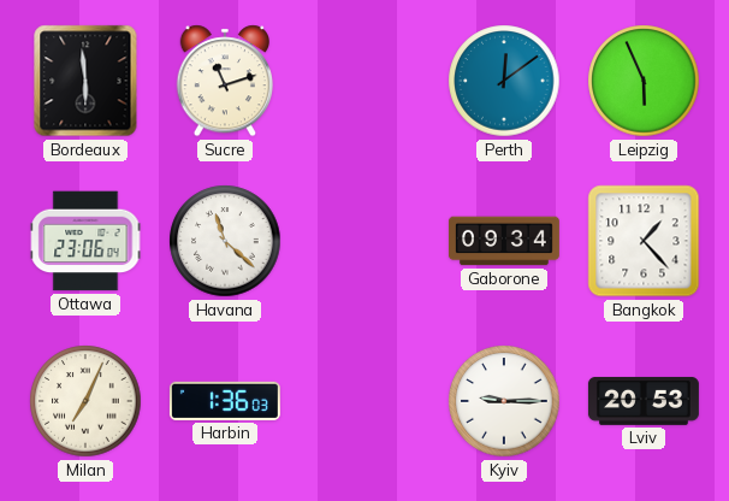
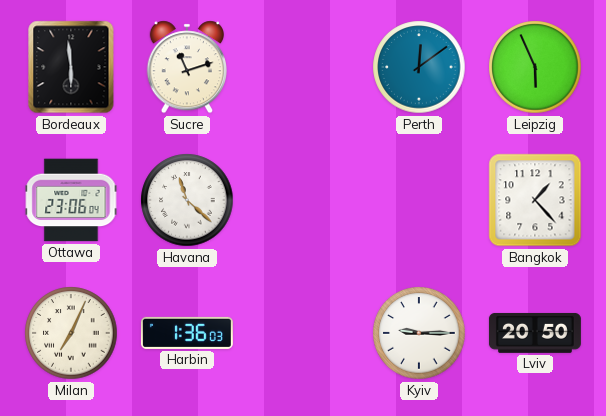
Gaborone: 09:34 -> none
Lviv: 20:53 -> 20:50
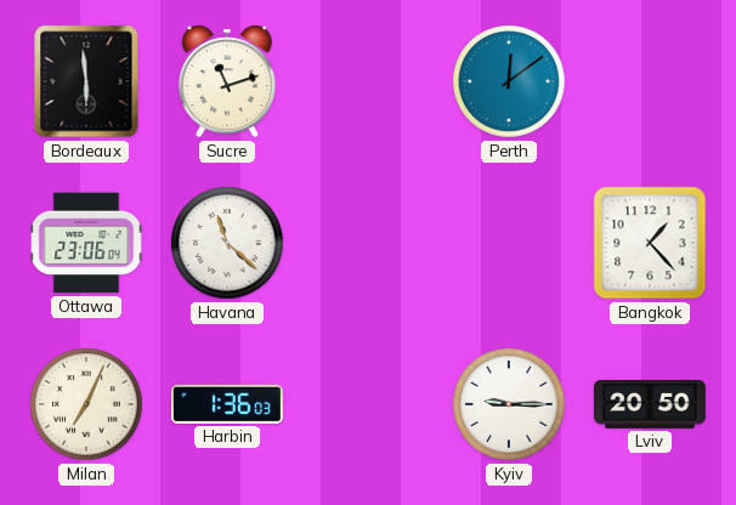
Leipzig: 5:56 -> none
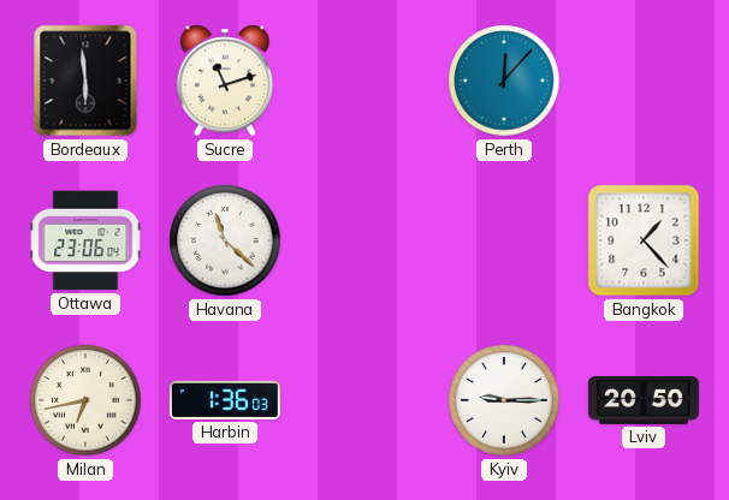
Perth: 12:09 -> 12:07
Milan: 7:04 -> 6:43
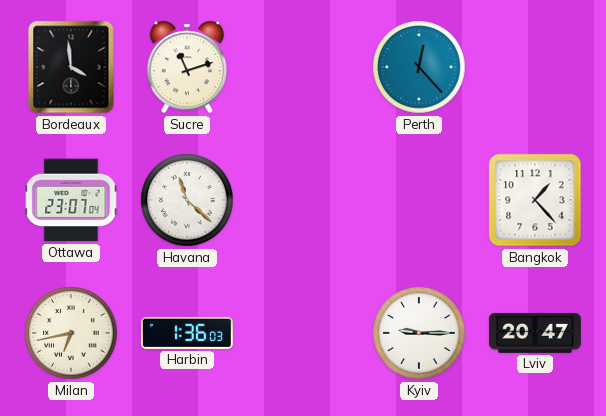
Bordeaux: 5:59 -> 3:59
Perth: 12:07 -> 12:23
Ottawa: 23:06 -> 23:07
Lviv: 20:50 -> 20:47
